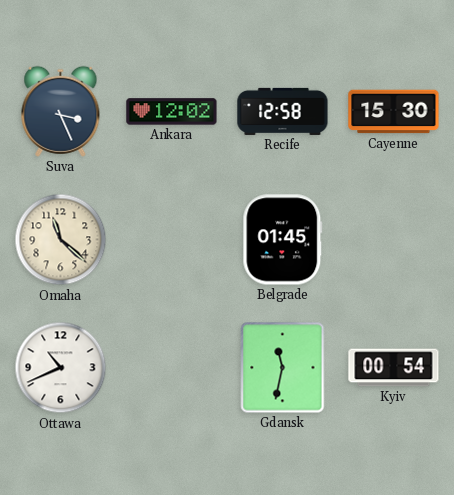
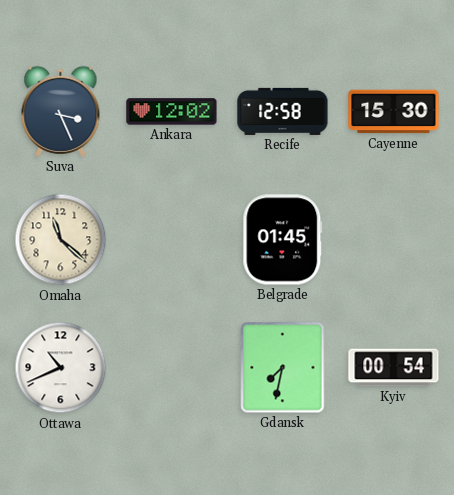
Gdansk: 11:32 -> 7:32
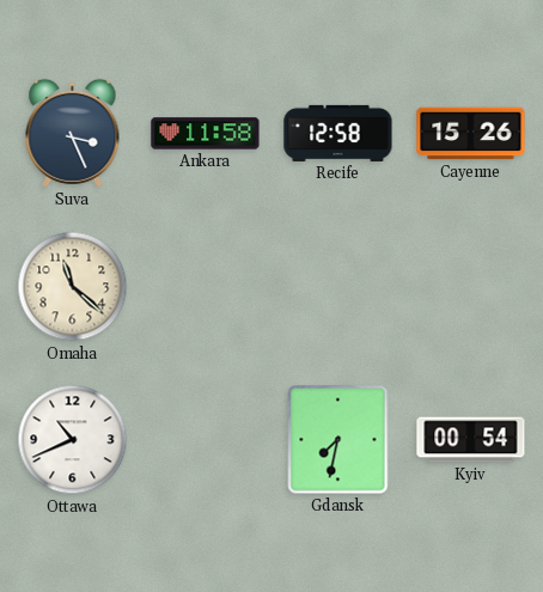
Ankara: 12:02 -> 11:58
Cayenne: 15:30 -> 15:26
Belgrade: 01:45 -> none
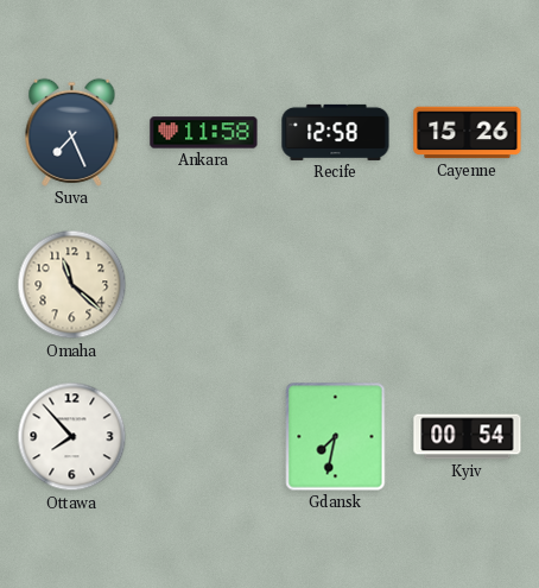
Suva: 3:26 -> 7:26
Ottawa: 10:41 -> 7:53
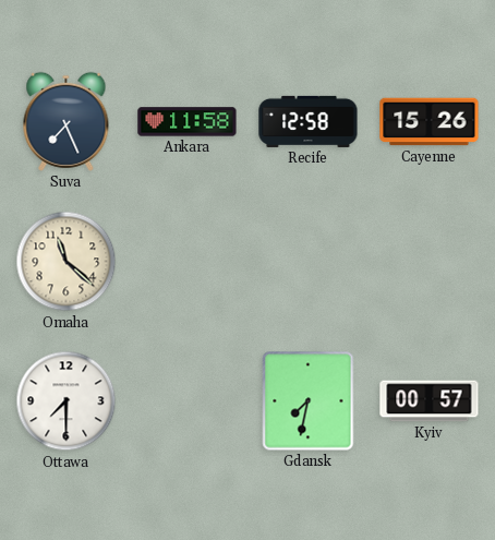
Ottawa: 7:53 -> 7:30
Kyiv: 00:54 -> 00:57
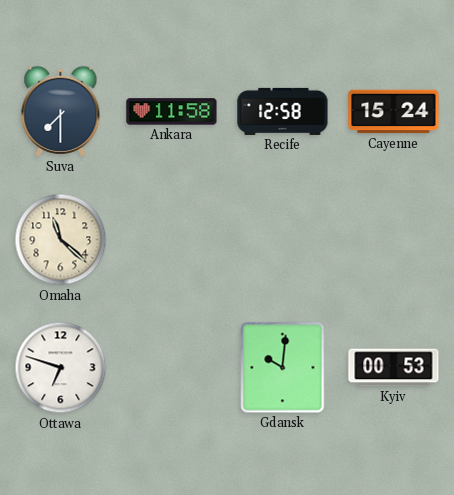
Suva: 7:26 -> 7:30
Cayenne: 15:26 -> 15:24
Ottawa: 7:30 -> 6:48
Gdansk: 7:32 -> 10:01
Kyiv: 00:57 -> 00:53
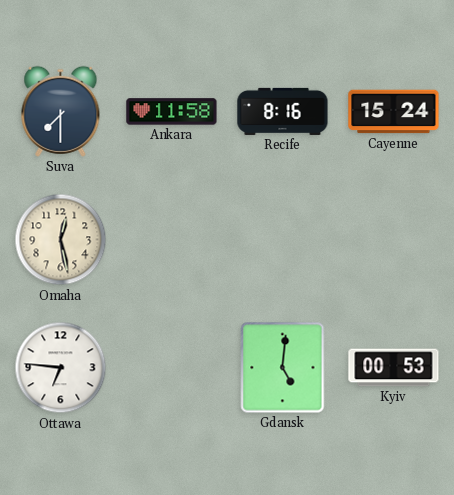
Recife: 12:58 -> 8:16
Omaha: 11:22 -> 12:28
Ottawa: 6:48 -> 6:46
Gdansk: 10:01 -> 5:01
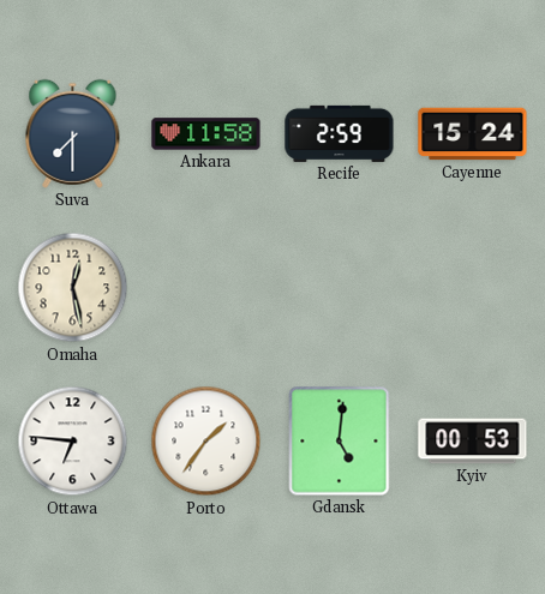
Recife: 8:16 -> 2:59
Porto: none -> 1:36
